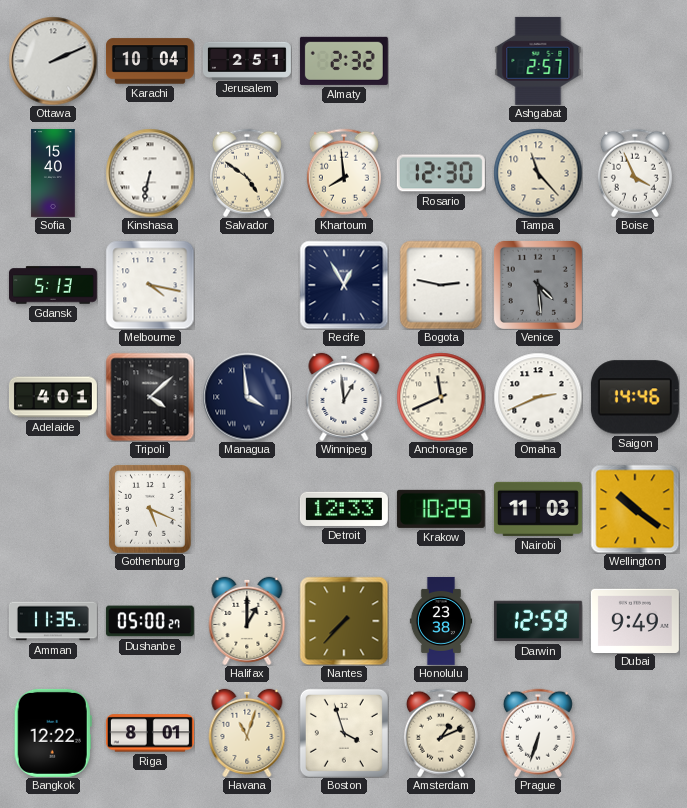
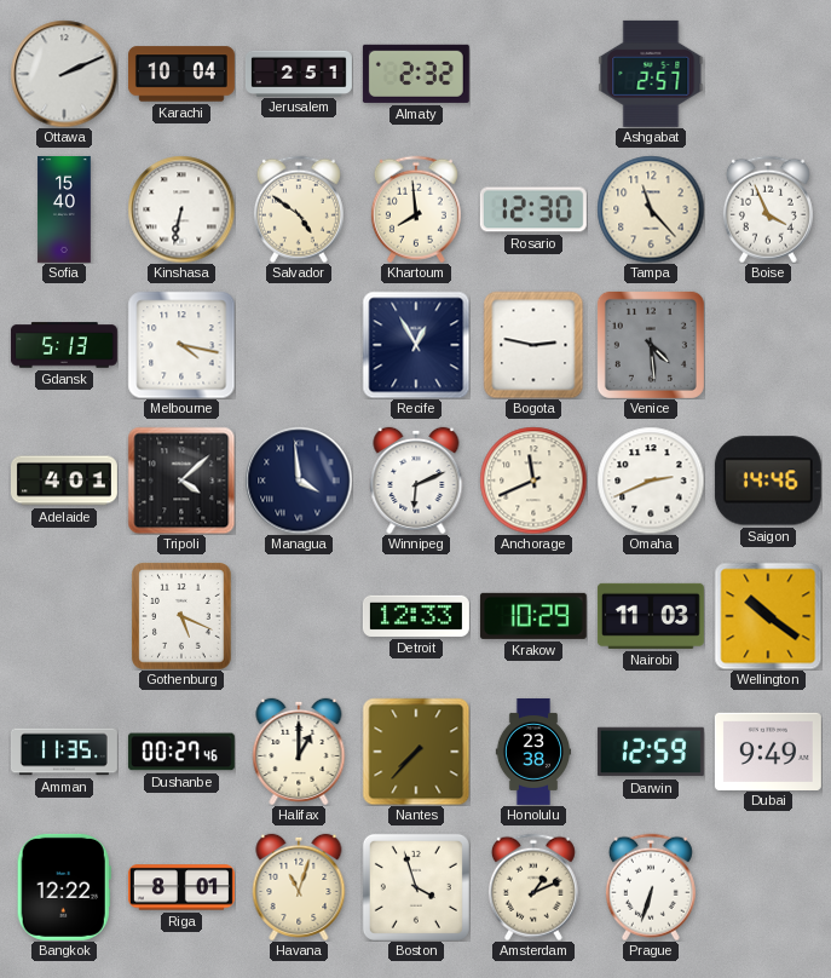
Winnipeg: 12:59 -> 6:11
Dushanbe: 05:00 -> 00:27
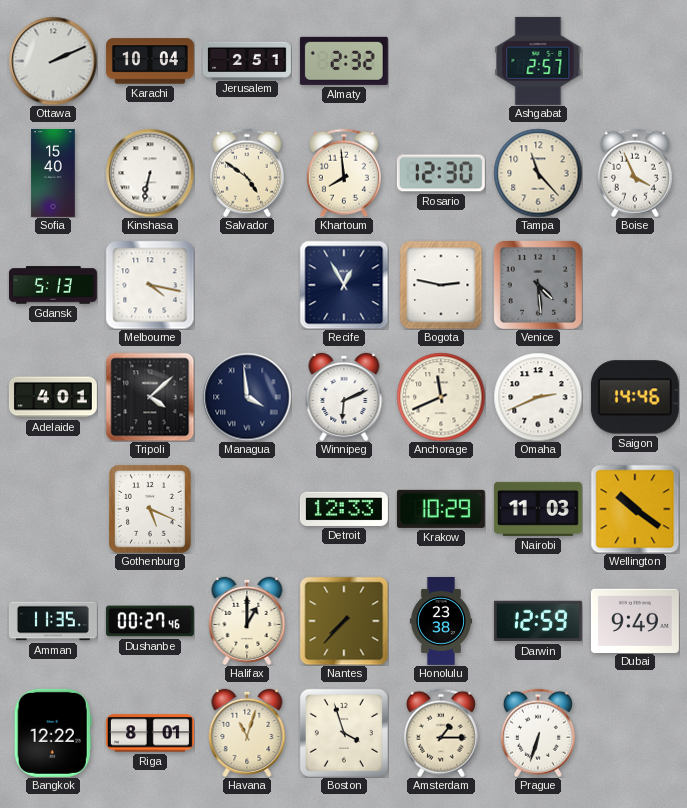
Amsterdam: 1:11 -> 1:15
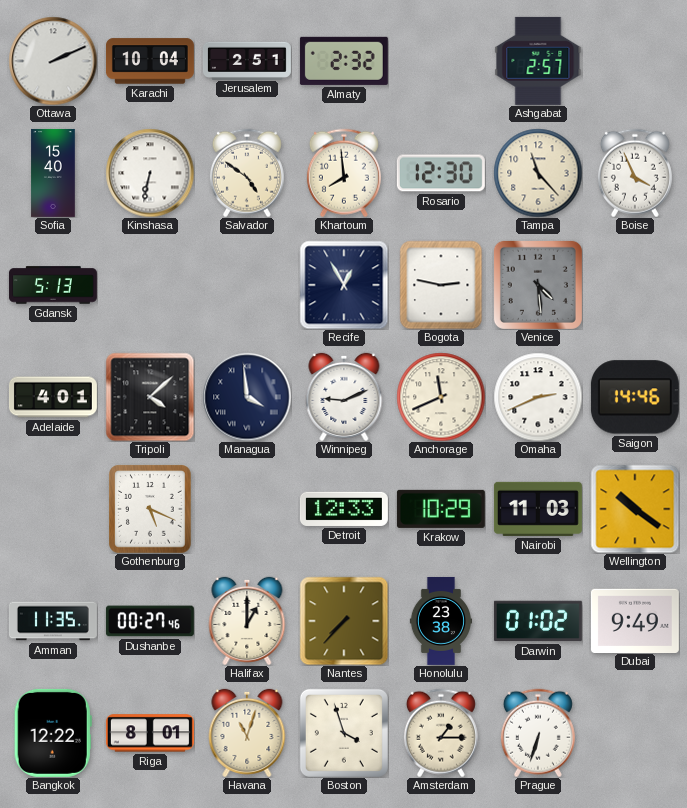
Melbourne: 4:17 -> none
Winnipeg: 6:11 -> 9:11
Darwin: 12:59 -> 01:02
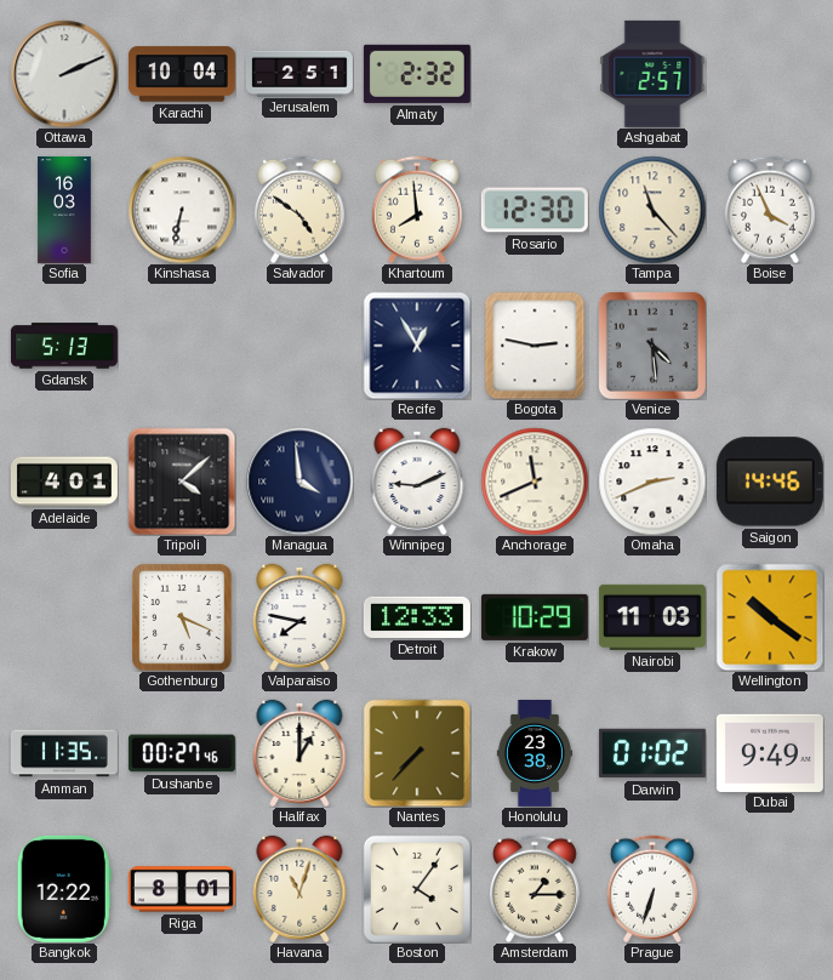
Sofia: 15:40 -> 16:03
Valparaiso: none -> 7:47
Boston: 3:57 -> 4:06
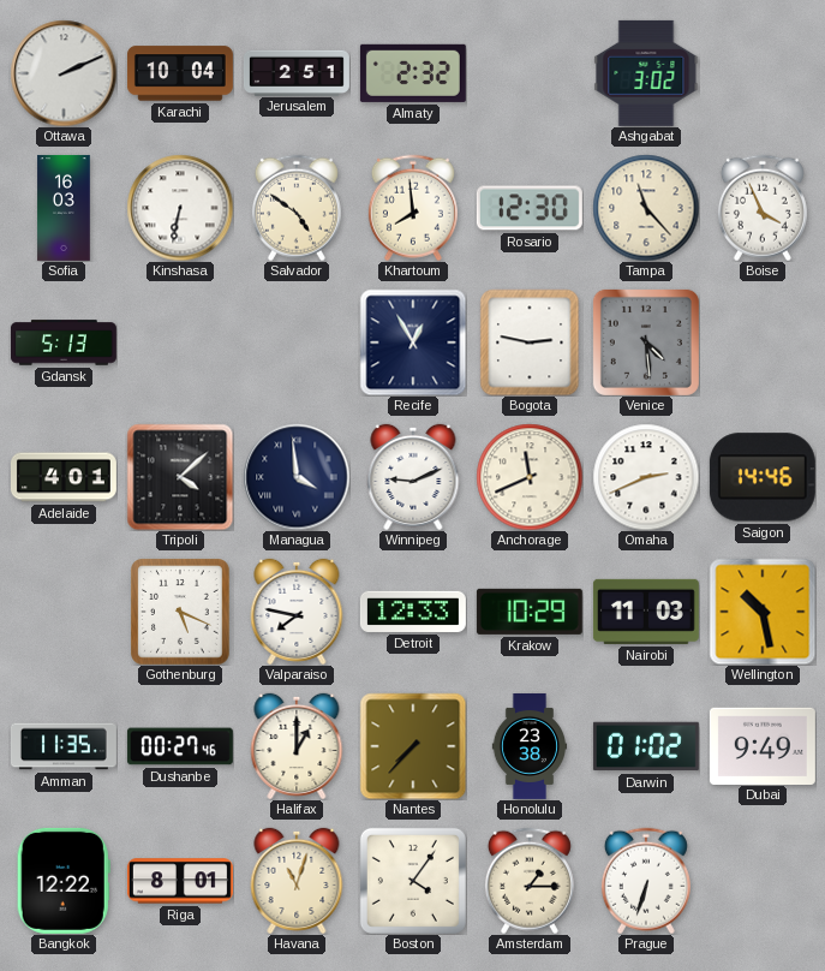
Ashgabat: 2:57 -> 3:02
Wellington: 10:21 -> 10:28
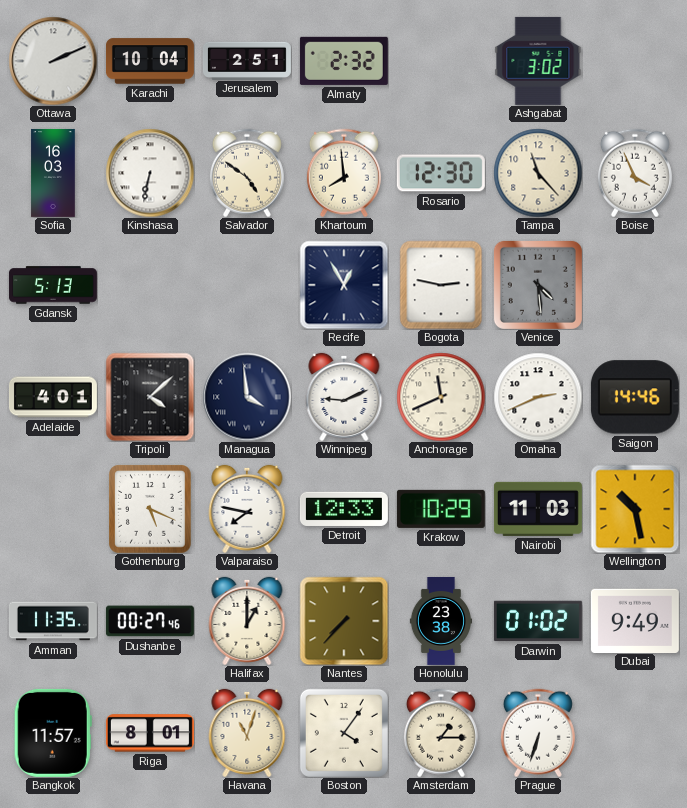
Bangkok: 12:22 -> 11:57
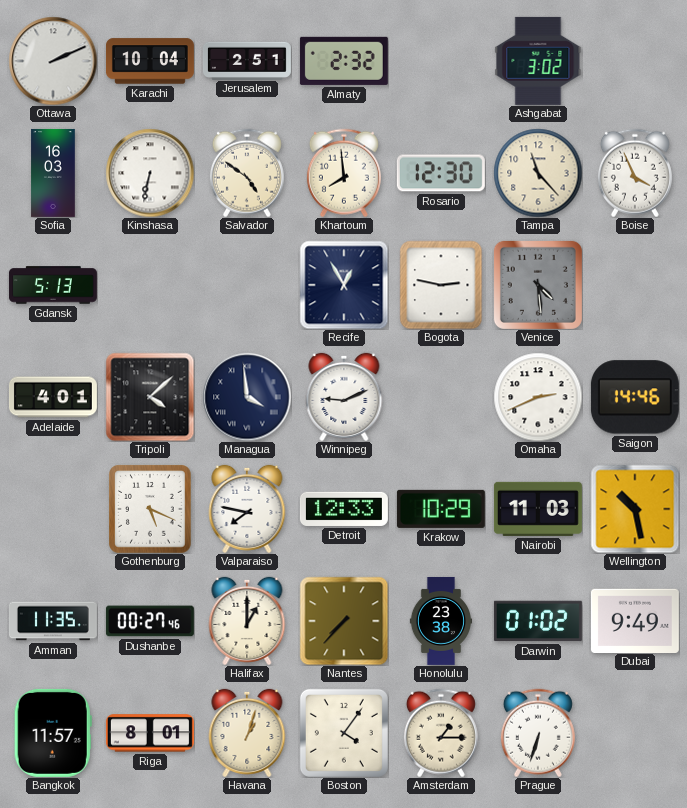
Anchorage: 11:41 -> none
Havana: 11:03 -> 1:03
